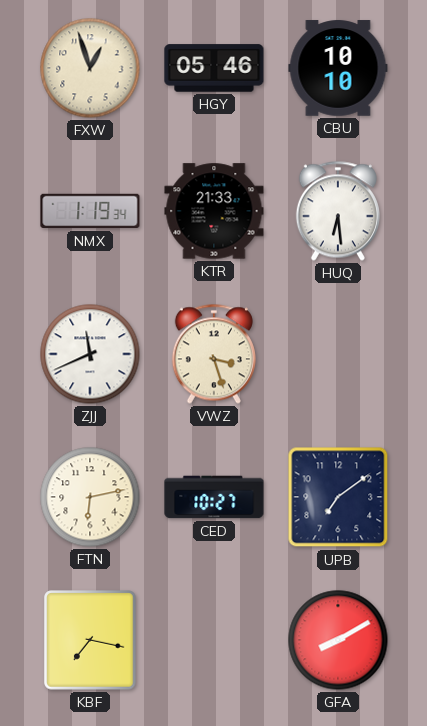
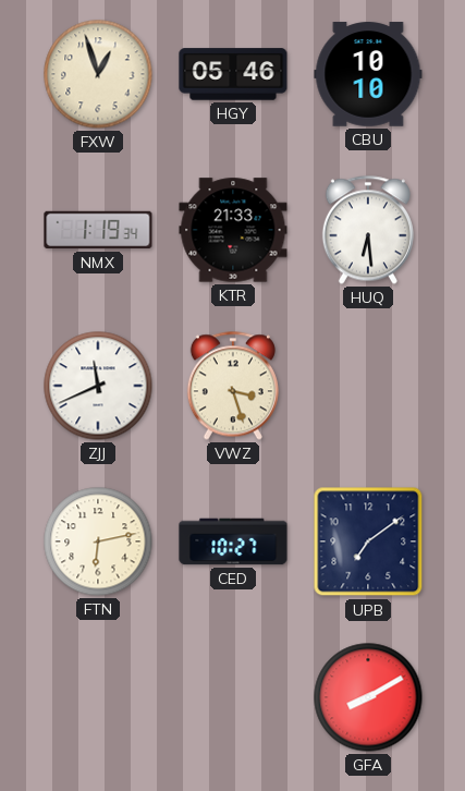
KBF: 7:17 -> none
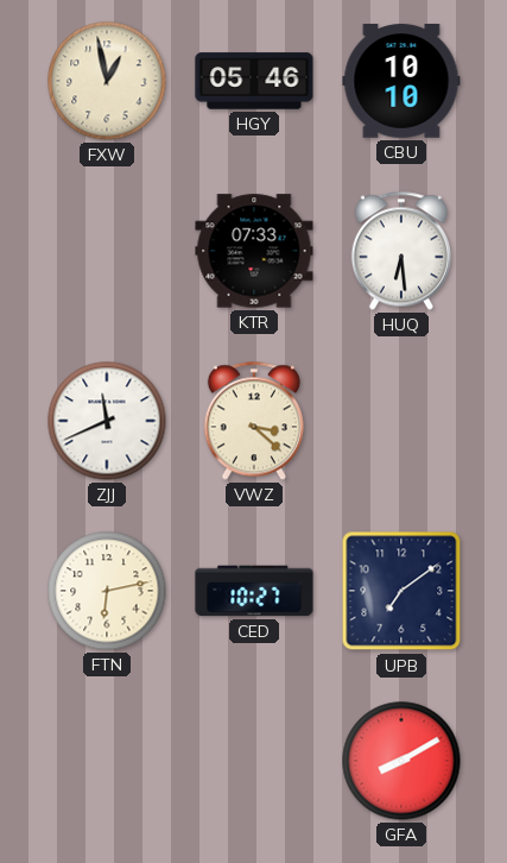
FXW: 12:57 -> 12:58
NMX: 1:19 -> none
KTR: 21:33 -> 07:33
VWZ: 3:27 -> 3:22
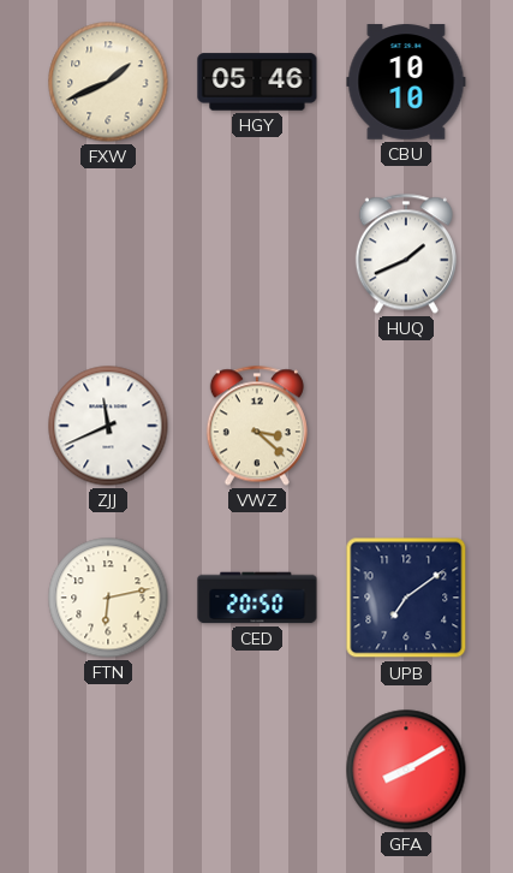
FXW: 12:58 -> 1:41
KTR: 07:33 -> none
HUQ: 6:29 -> 1:41
CED: 10:27 -> 20:50
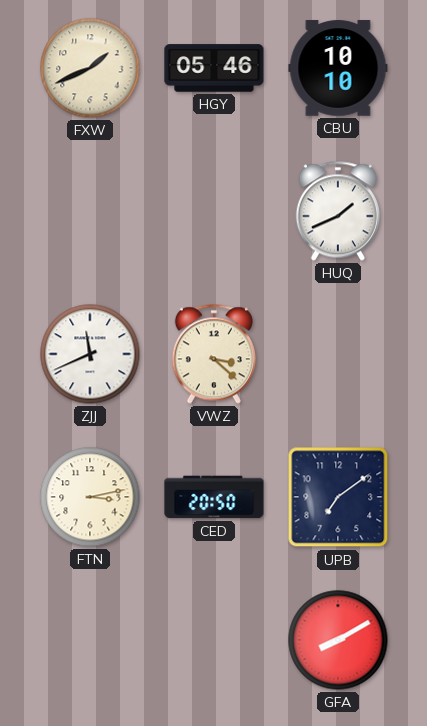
FTN: 6:13 -> 3:13
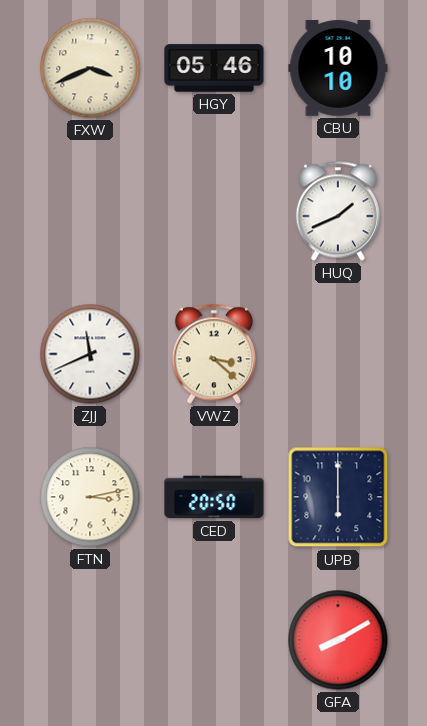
FXW: 1:41 -> 3:41
UPB: 7:09 -> 6:00
